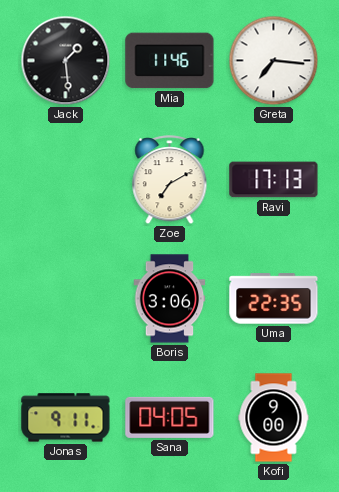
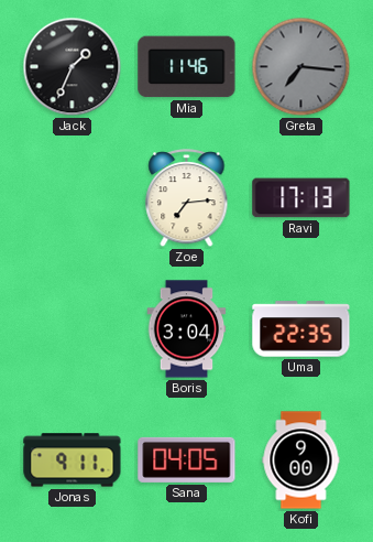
Jack: 1:29 -> 1:34
Greta dial: white -> grey
Zoe: 7:10 -> 7:14
Boris: 3:06 -> 3:04
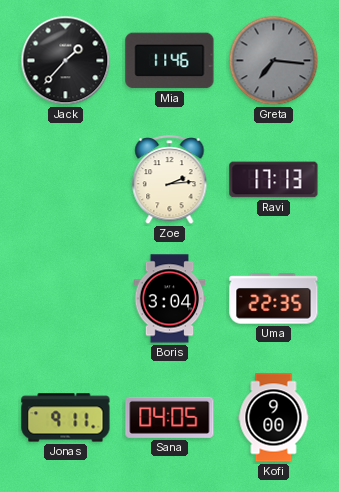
Jack: 1:34 -> 1:37
Zoe: 7:14 -> 2:14
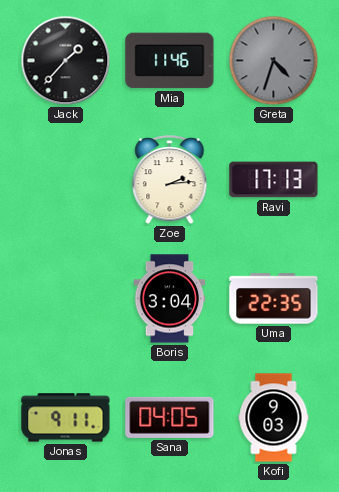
Greta: 7:16 -> 4:33
Kofi: 9:00 -> 9:03
